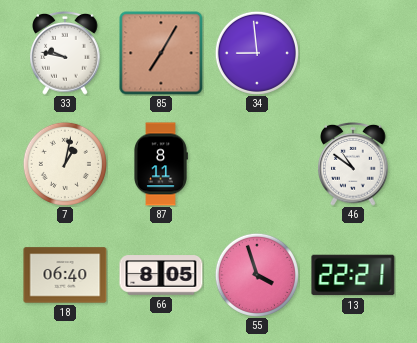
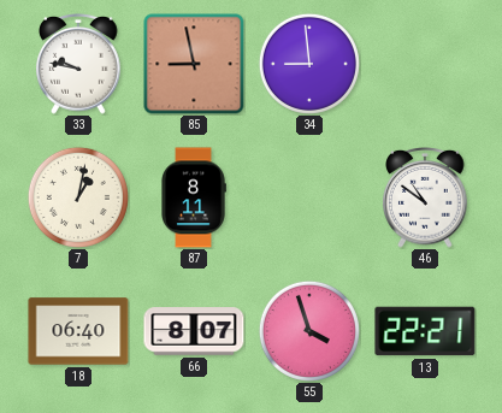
85: 7:05 -> 8:58
66: 8:05 -> 8:07
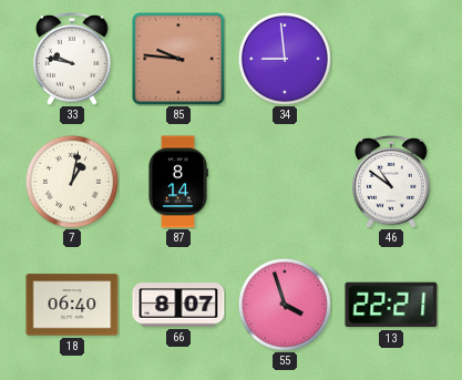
85: 8:58 -> 9:46
87: 8:11 -> 8:14
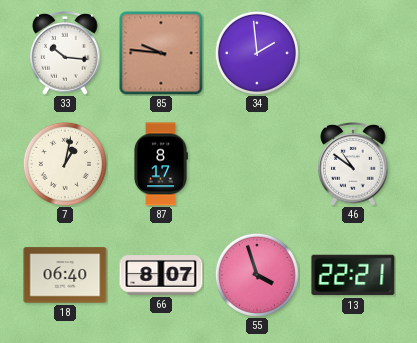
33: 9:47 -> 10:16
34: 8:59 -> 1:59
87: 8:14 -> 8:17
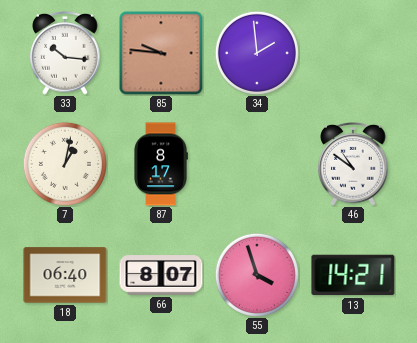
13: 22:21 -> 14:21
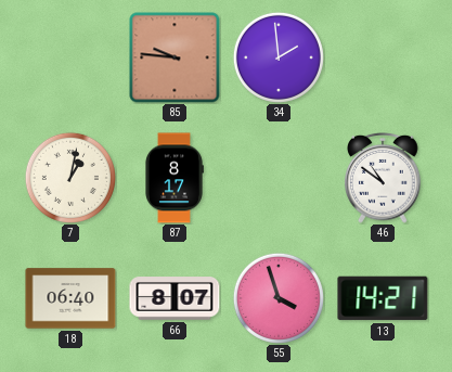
33: 10:16 -> none
